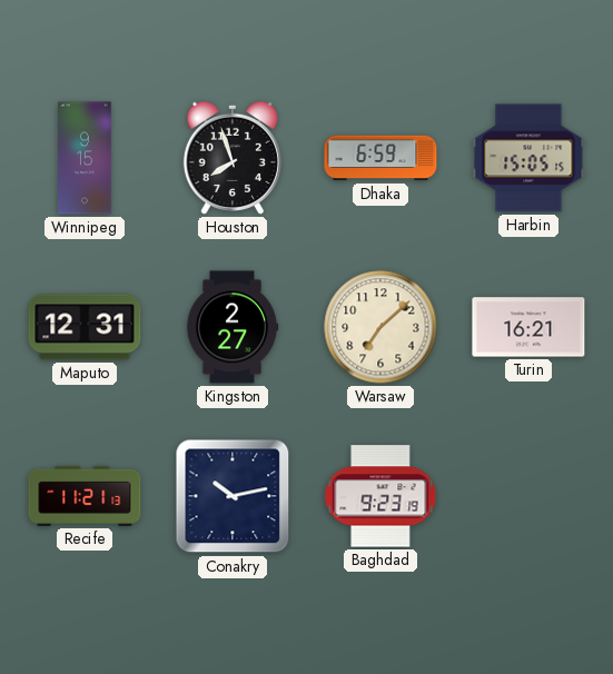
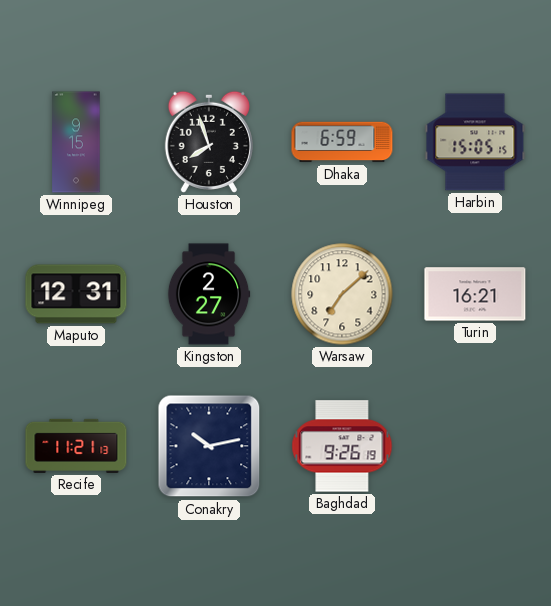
Baghdad: 9:23 -> 9:26
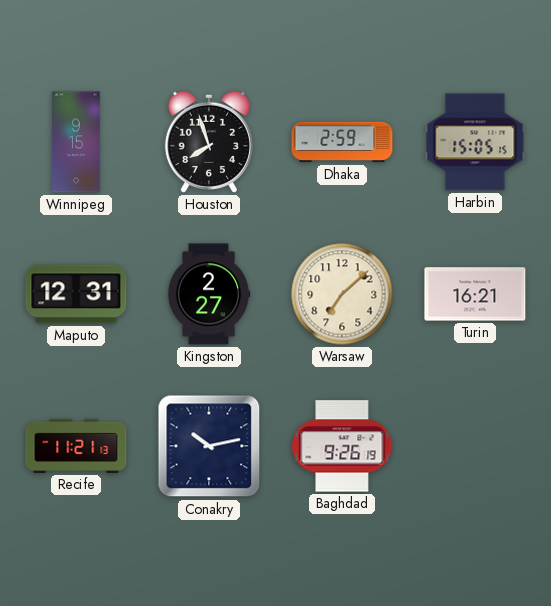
Dhaka: 6:59 -> 2:59
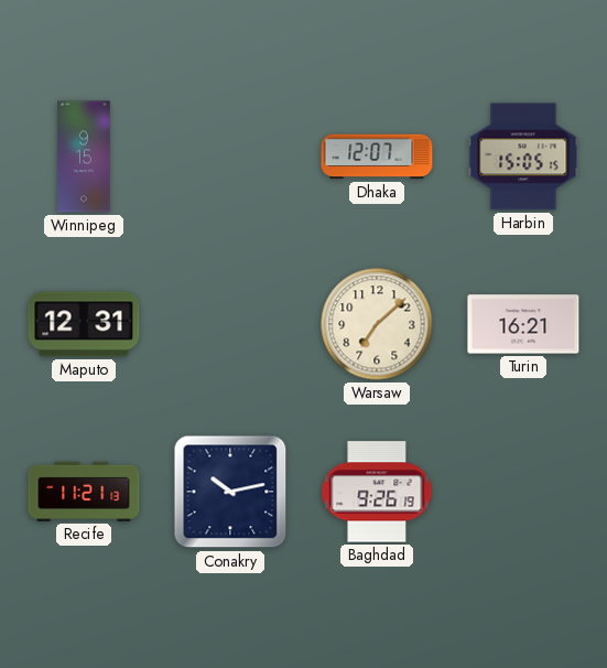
Houston: 7:57 -> none
Dhaka: 2:59 -> 12:07
Kingston: 2:27 -> none
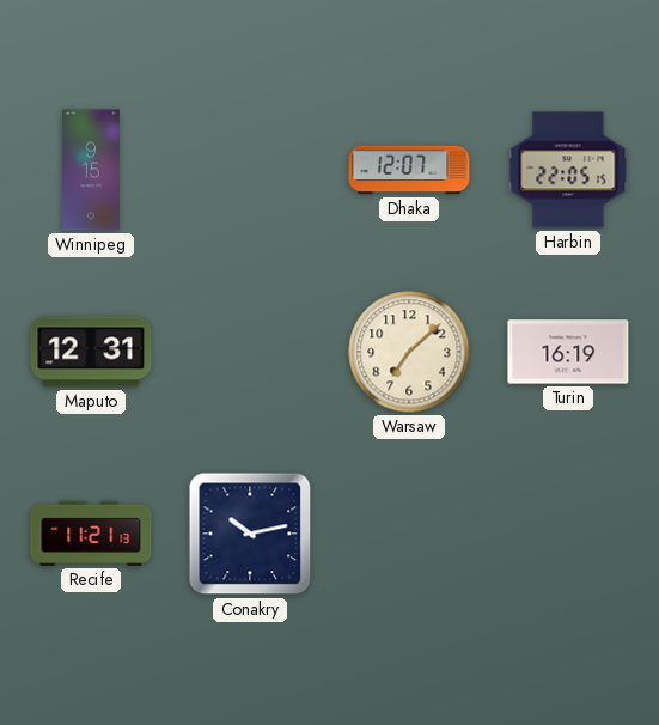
Harbin: 15:05 -> 22:05
Turin: 16:21 -> 16:19
Baghdad: 9:26 -> none
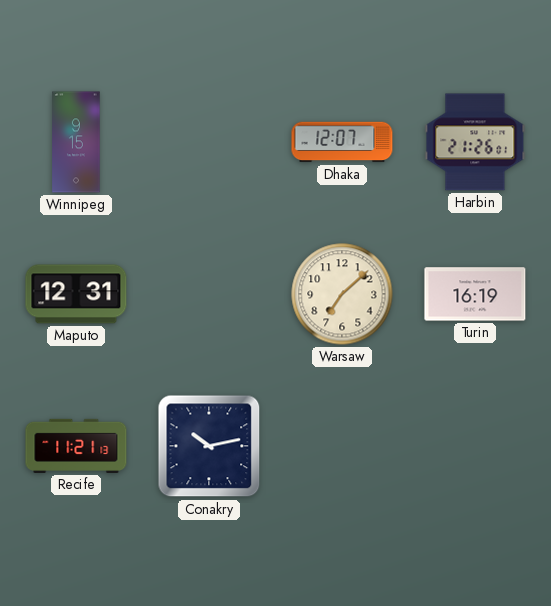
Harbin: 22:05 -> 21:26
